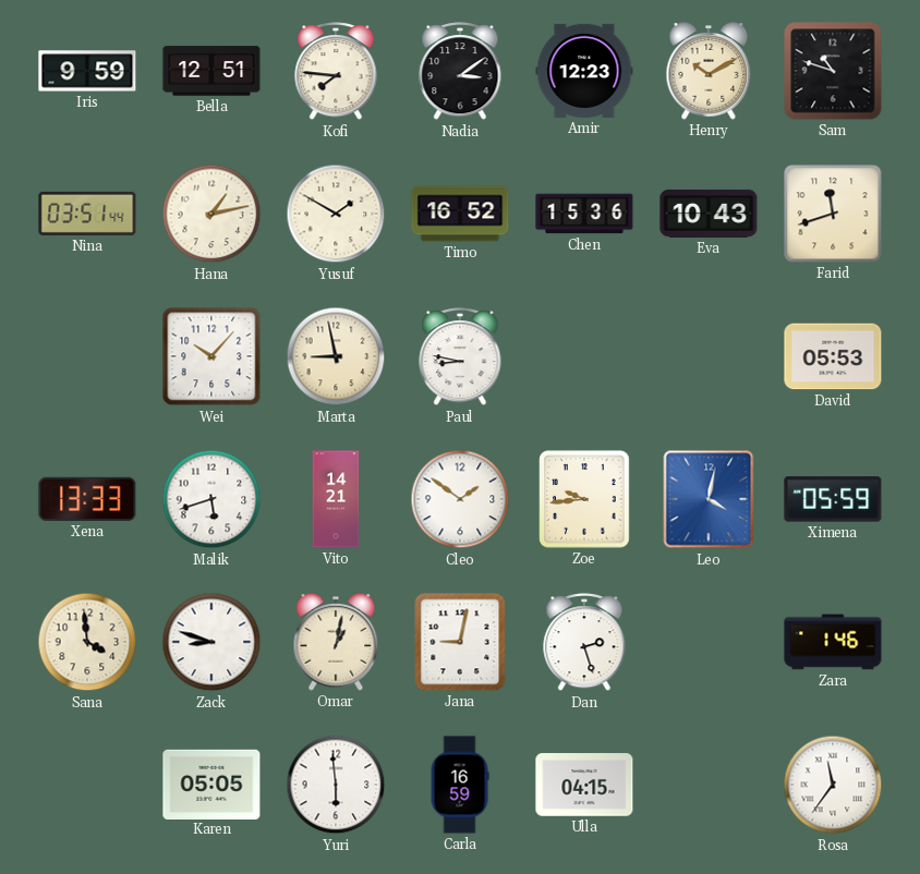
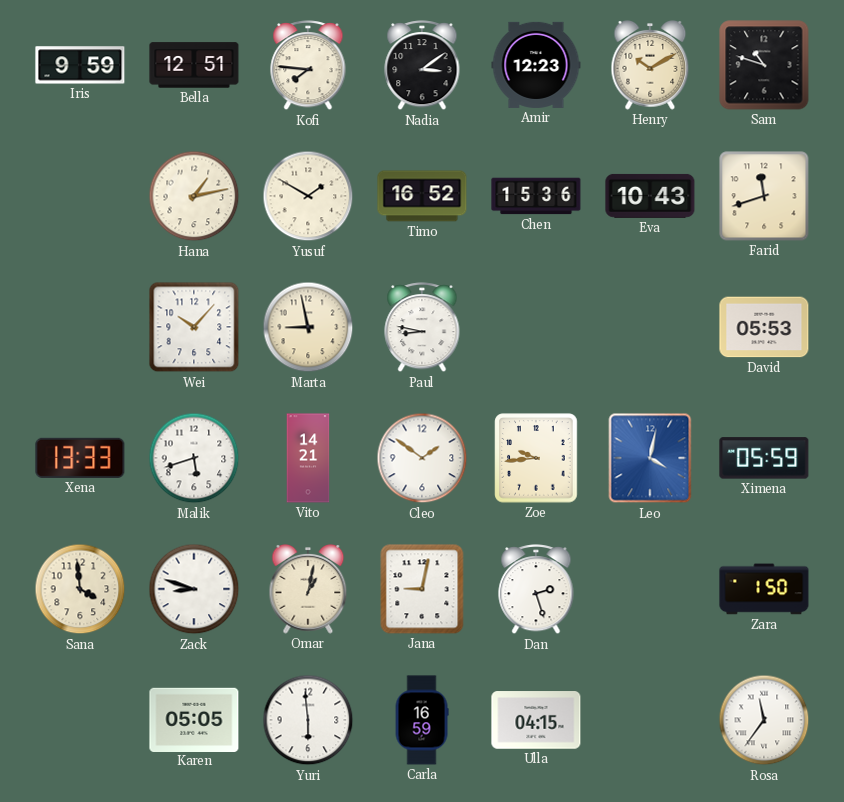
Nina: 03:51 -> none
Zara: 1:46 -> 1:50
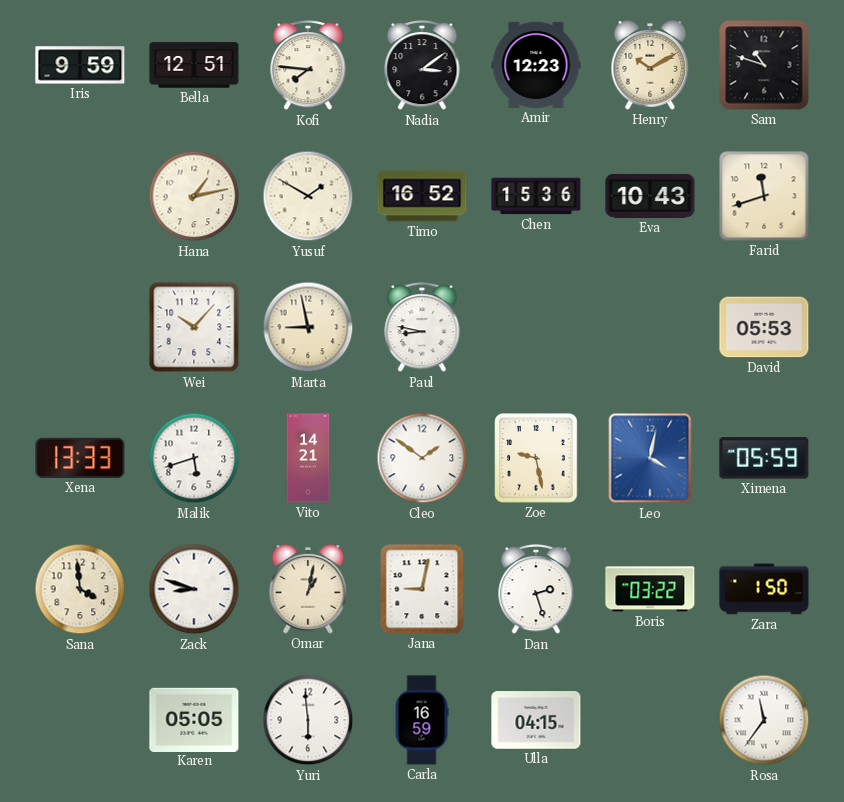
Zoe: 9:44 -> 9:28
Boris: none -> 03:22
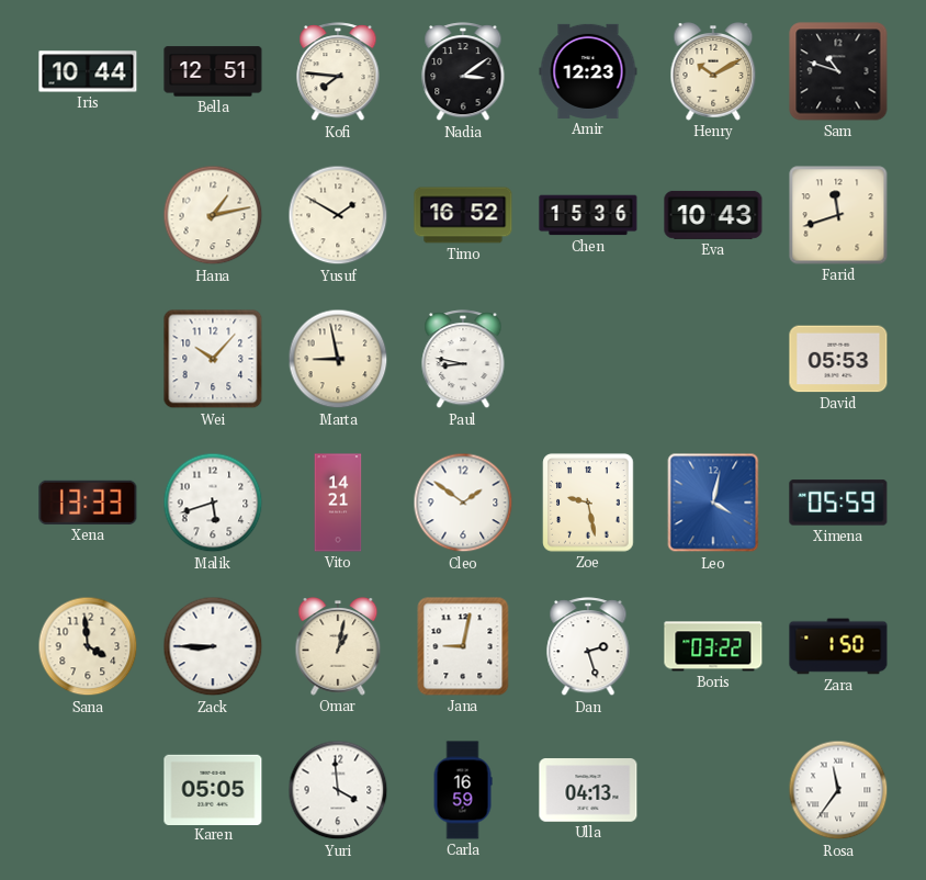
Iris: 9:59 -> 10:44
Zack: 8:48 -> 8:45
Yuri: 5:59 -> 3:59
Ulla: 04:15 -> 04:13
